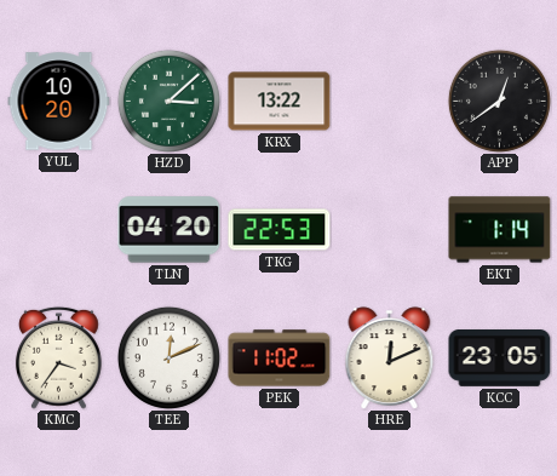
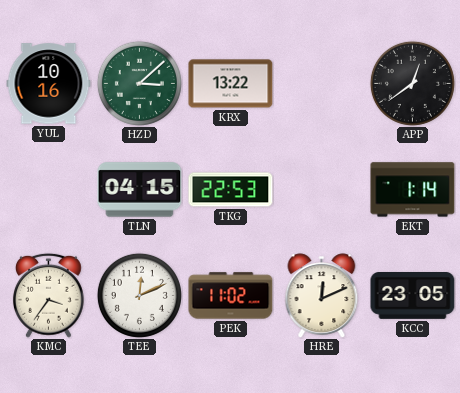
YUL: 10:20 -> 10:16
TLN: 04:20 -> 04:15
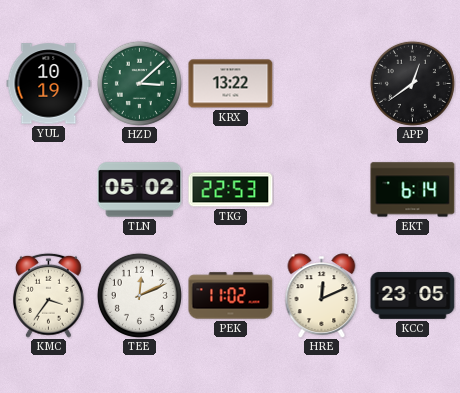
YUL: 10:16 -> 10:19
TLN: 04:15 -> 05:02
EKT: 1:14 -> 6:14
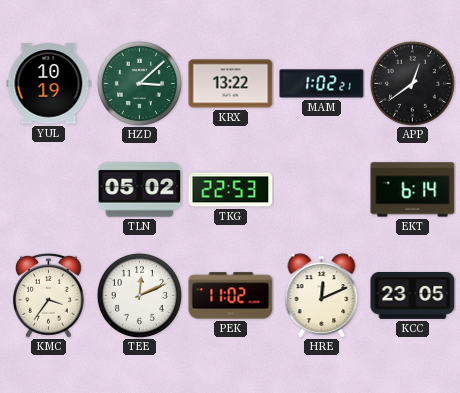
MAM: none -> 1:02
